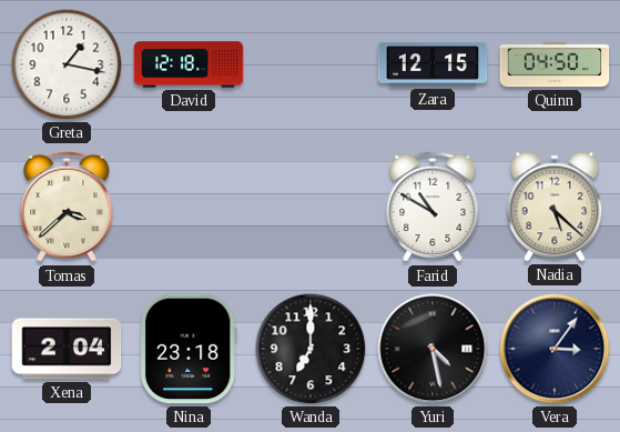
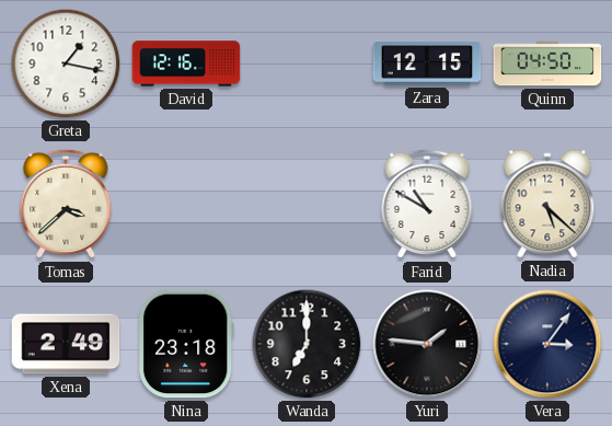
David: 12:18 -> 12:16
Xena: 2:04 -> 2:49
Yuri: 4:28 -> 1:46
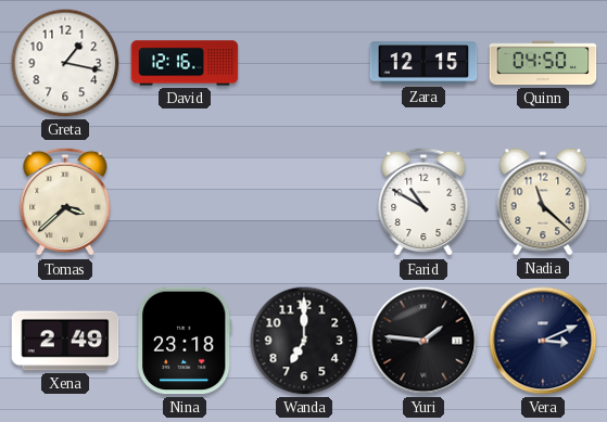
Nadia: 5:22 -> 11:22
Vera: 3:06 -> 3:11
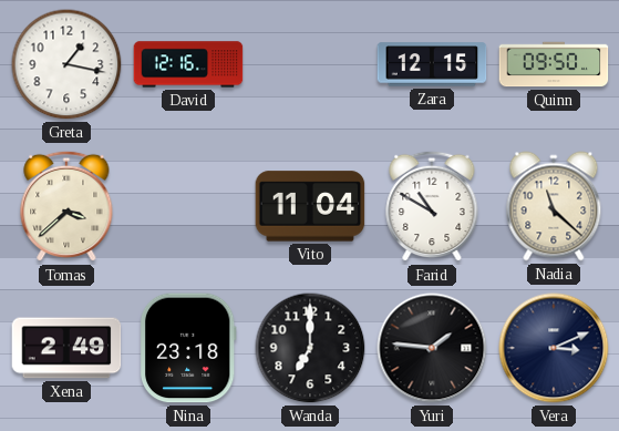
Quinn: 04:50 -> 09:50
Vito: none -> 11:04
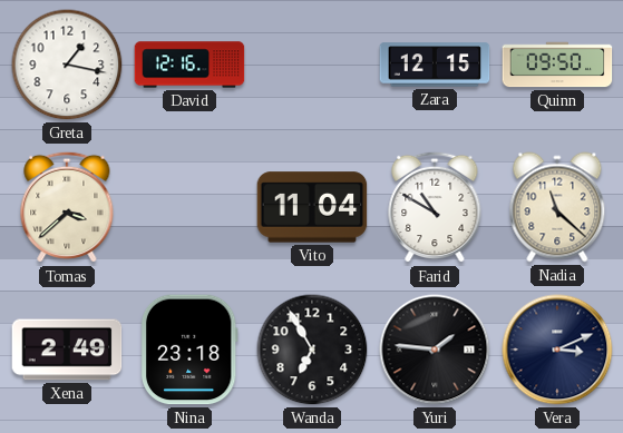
Wanda: 7:00 -> 6:55
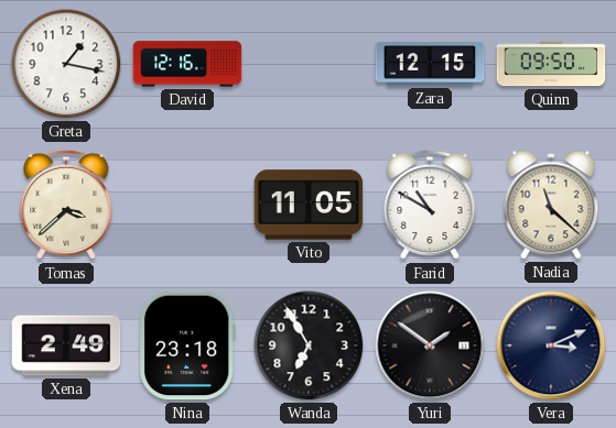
Vito: 11:04 -> 11:05
Yuri: 1:46 -> 1:51
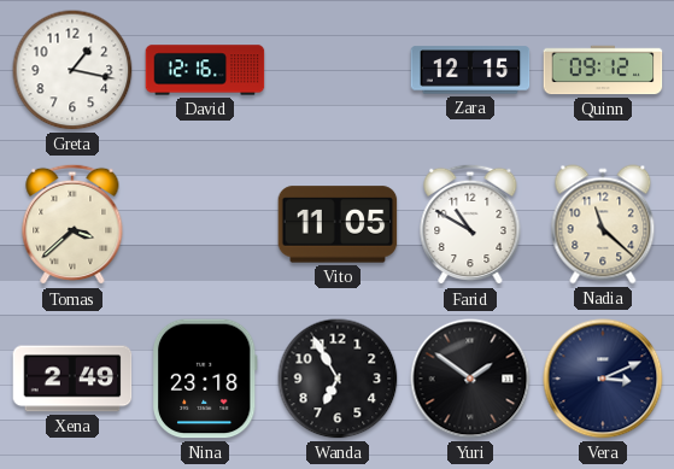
Quinn: 09:50 -> 09:12
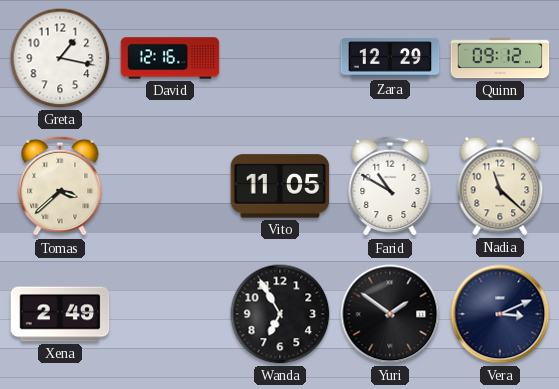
Zara: 12:15 -> 12:29
Nina: 23:18 -> none
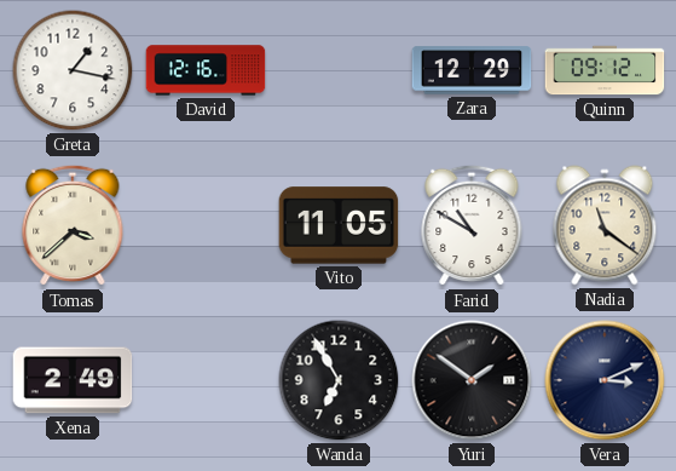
Nadia: 11:22 -> 11:21
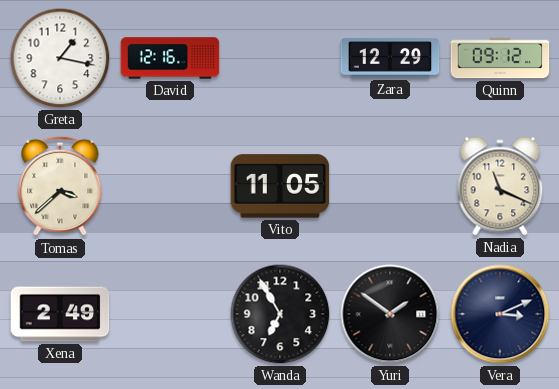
Farid: 10:50 -> none
Nadia: 11:21 -> 11:19
